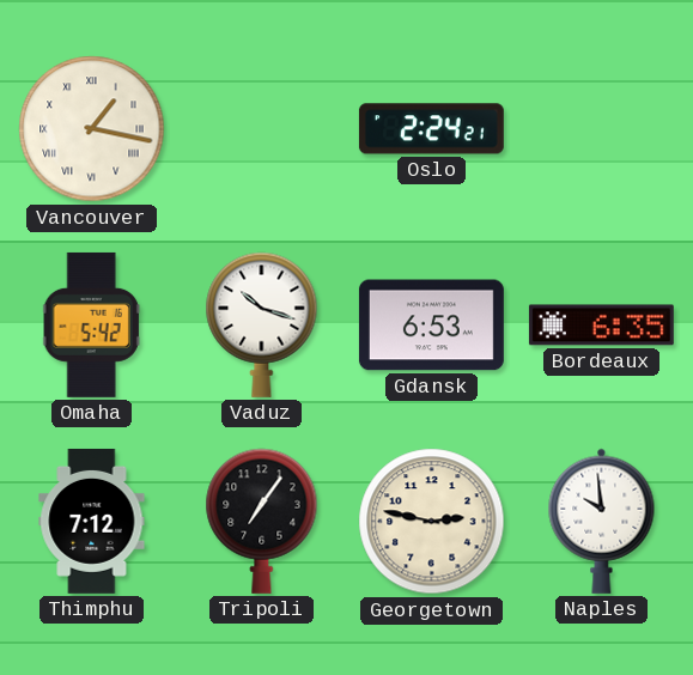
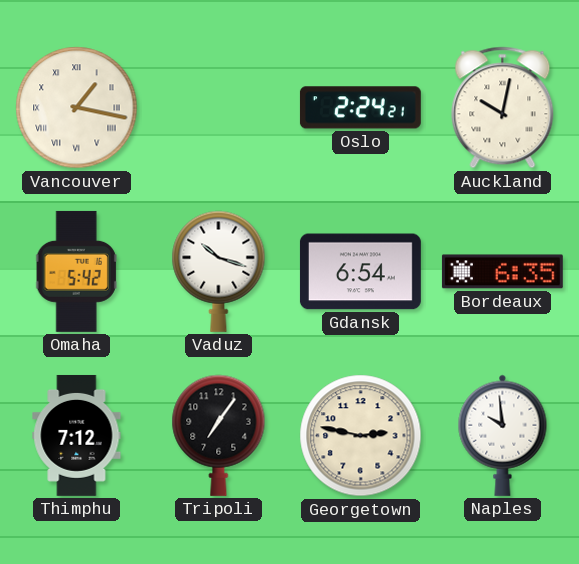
Auckland: none -> 10:02
Gdansk: 6:53 -> 6:54
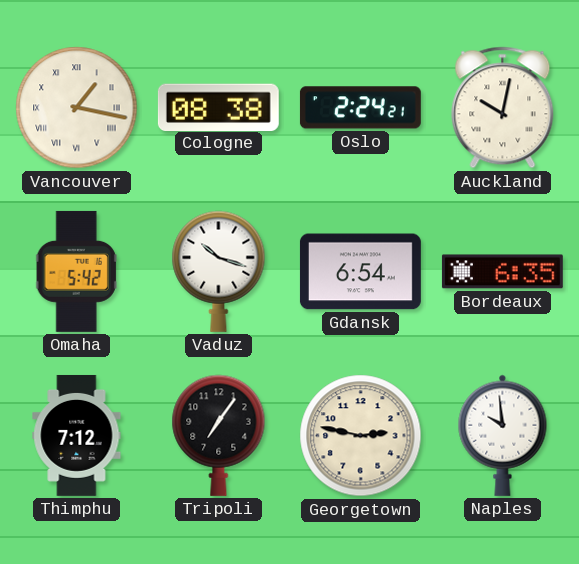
Cologne: none -> 08:38
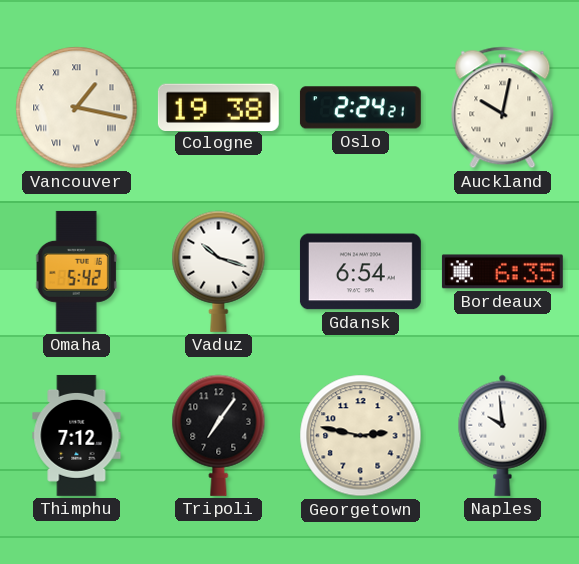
Cologne: 08:38 -> 19:38
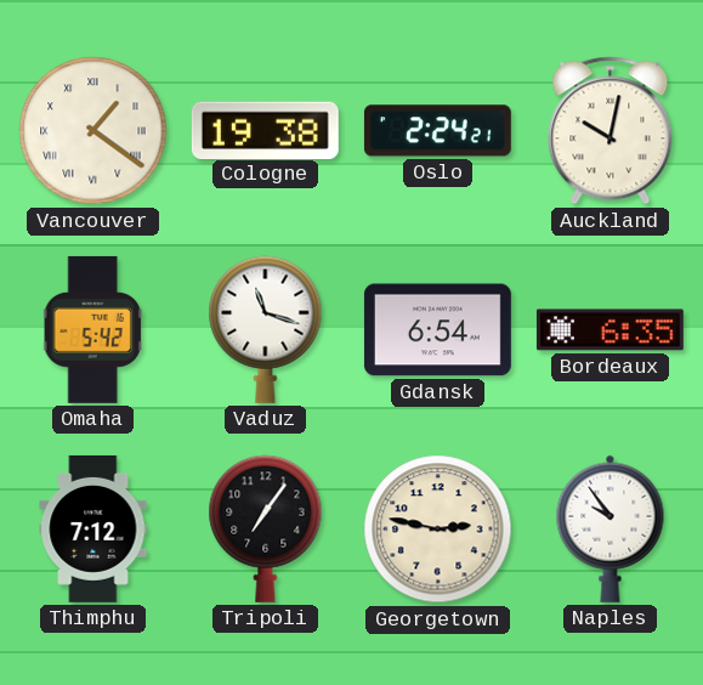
Vancouver: 1:17 -> 1:21
Vaduz: 10:18 -> 11:18
Naples: 9:59 -> 9:54
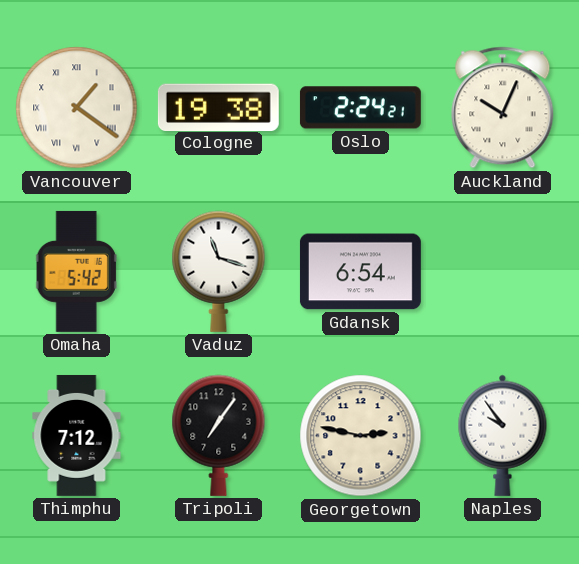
Auckland: 10:02 -> 10:04
Bordeaux: 6:35 -> none
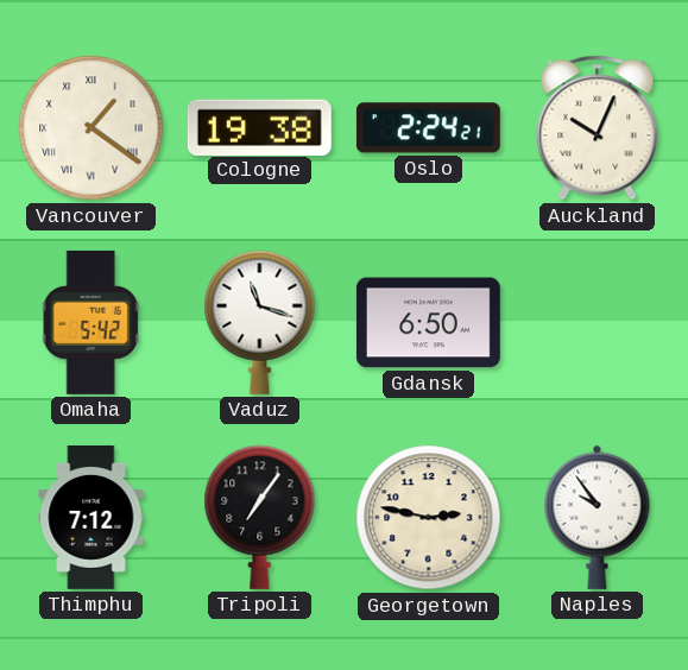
Gdansk: 6:54 -> 6:50
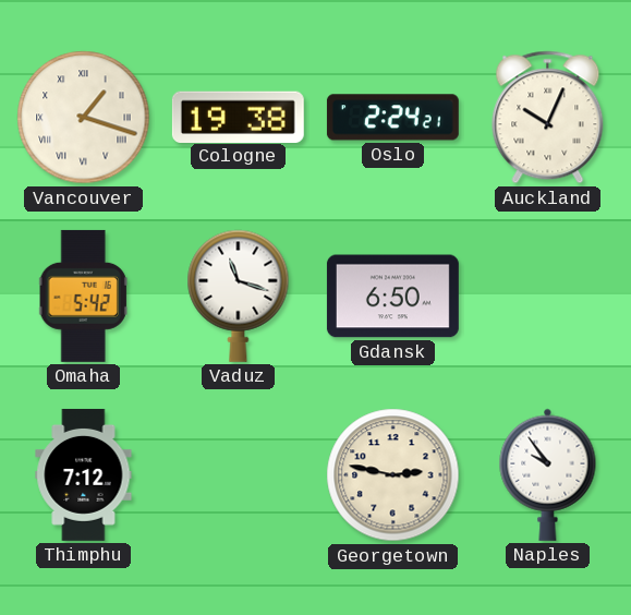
Vancouver: 1:21 -> 1:18
Tripoli: 7:06 -> none
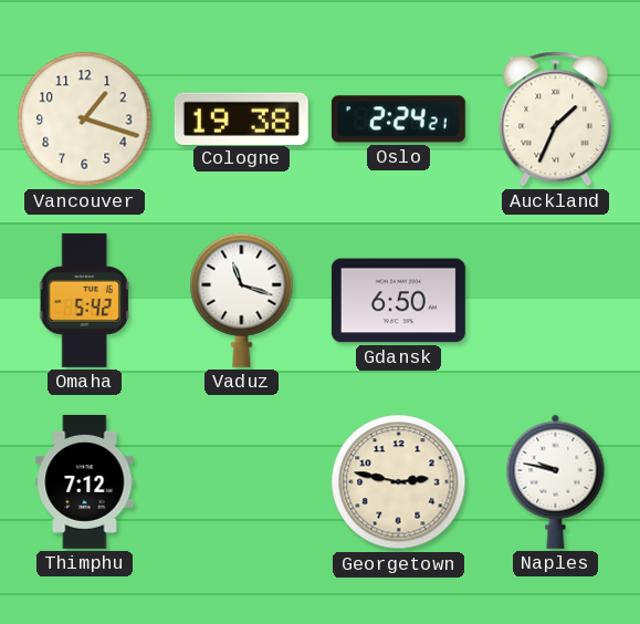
Vancouver numerals: Roman -> Arabic
Auckland: 10:04 -> 1:34
Naples: 9:54 -> 9:47
